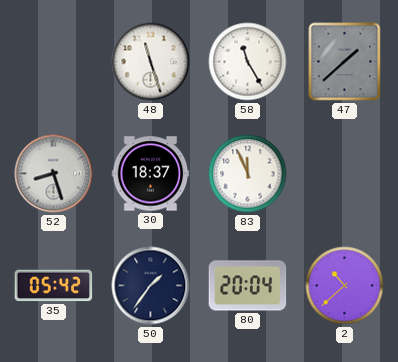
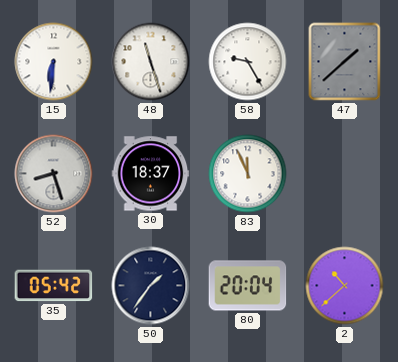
15: none -> 6:31
58: 11:25 -> 9:25
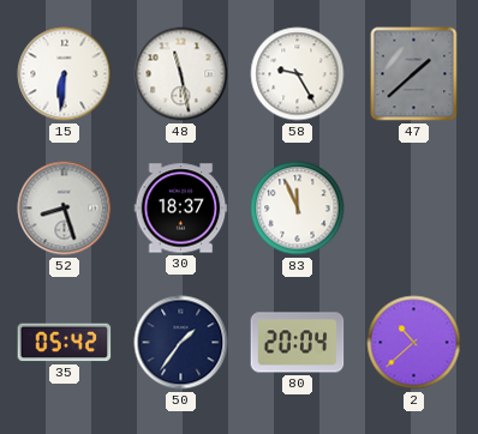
48: 11:27 -> 11:28
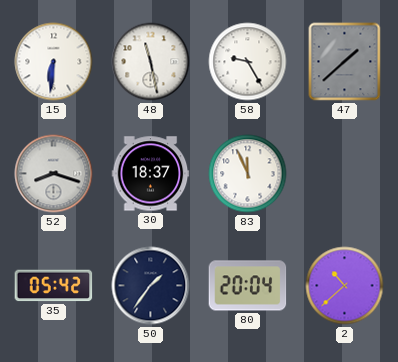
52: 8:27 -> 8:18
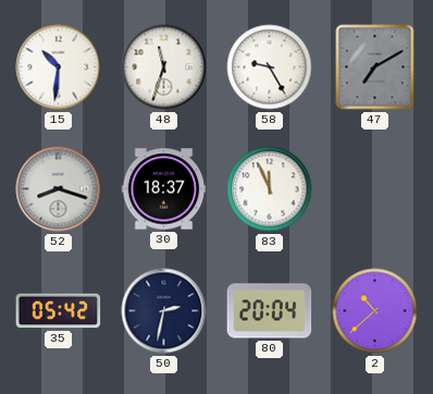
15: 6:31 -> 10:31
48: 11:28 -> 11:33
47: 1:38 -> 7:10
50: 1:36 -> 2:32
